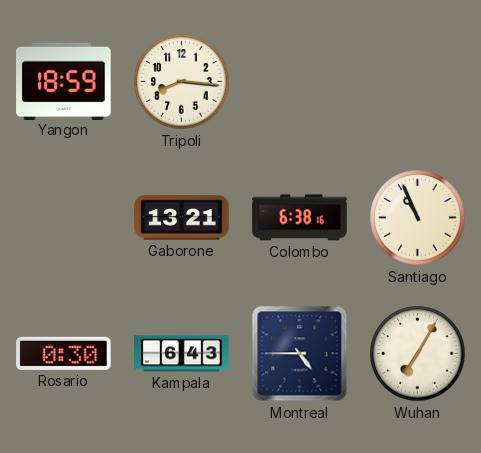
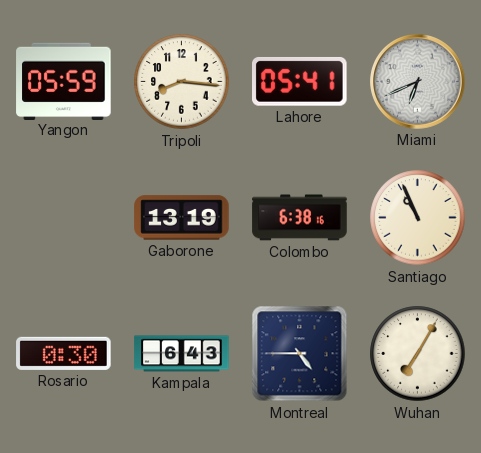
Yangon: 18:59 -> 05:59
Lahore: none -> 05:41
Miami: none -> 6:41
Gaborone: 13:21 -> 13:19
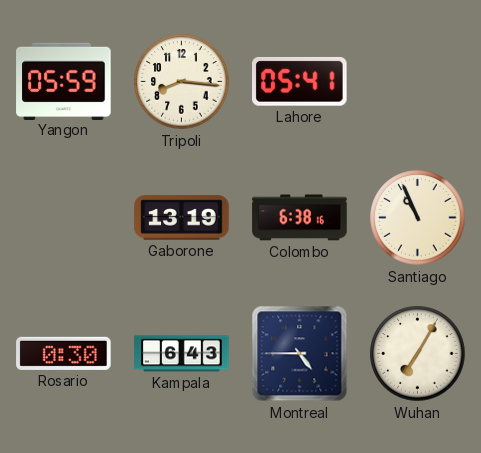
Miami: 6:41 -> none
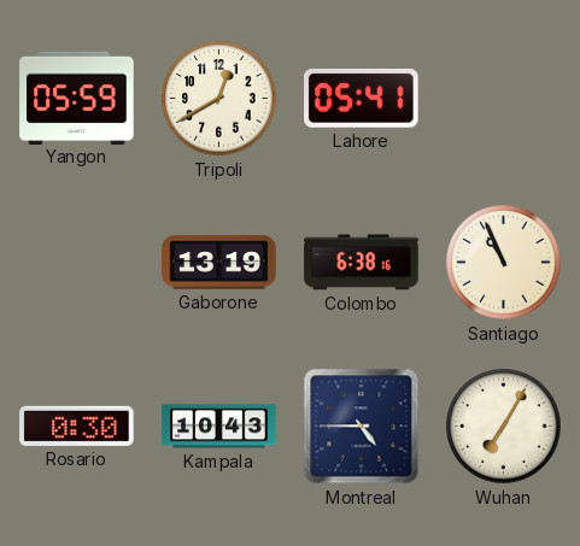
Tripoli: 8:16 -> 12:40
Kampala: 6:43 -> 10:43
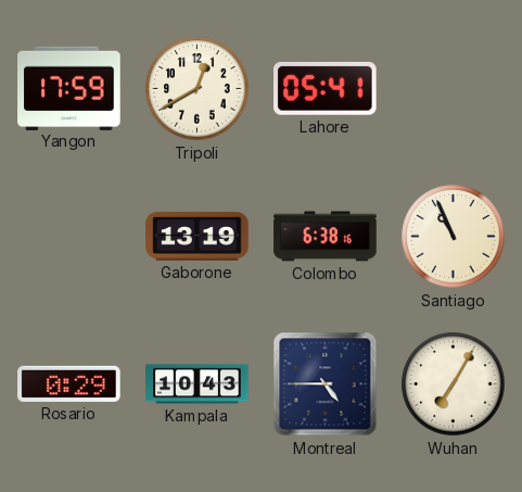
Yangon: 05:59 -> 17:59
Rosario: 0:30 -> 0:29
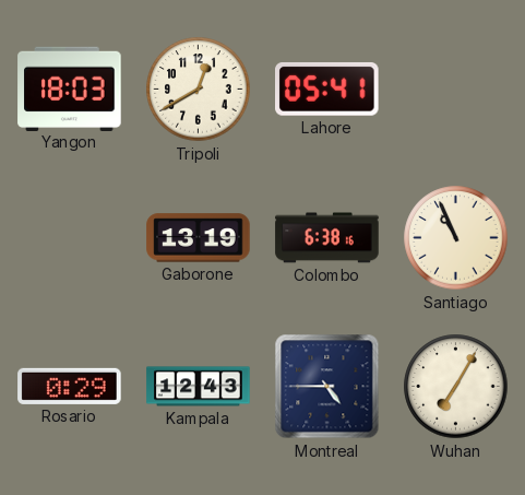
Yangon: 17:59 -> 18:03
Kampala: 10:43 -> 12:43
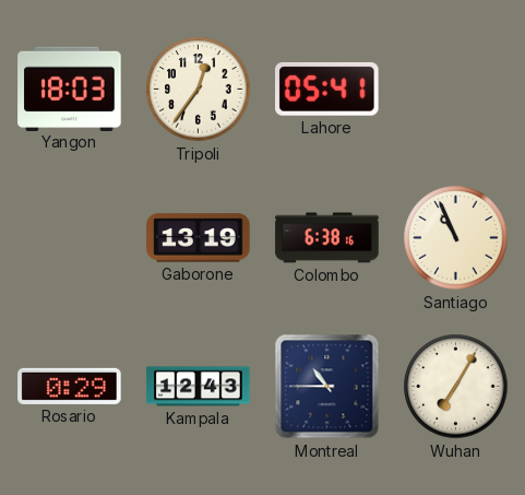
Tripoli: 12:40 -> 12:36
Montreal: 4:45 -> 10:45
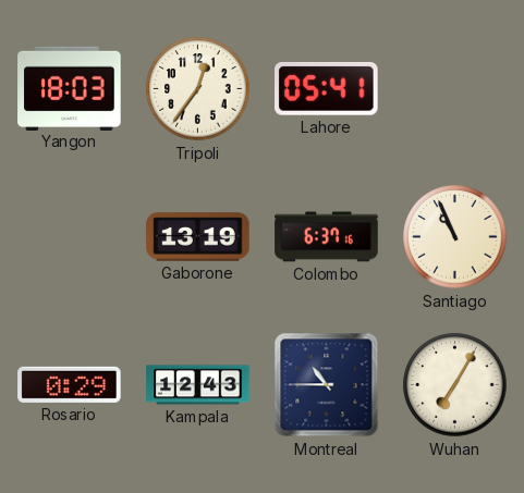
Colombo: 6:38 -> 6:37
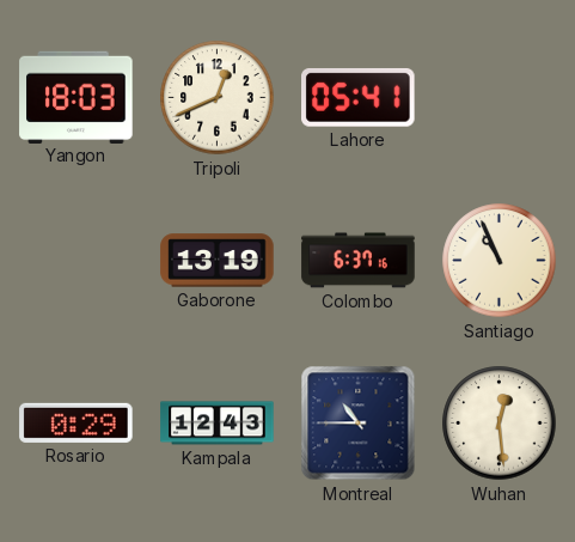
Tripoli: 12:36 -> 12:41
Wuhan: 7:05 -> 12:29
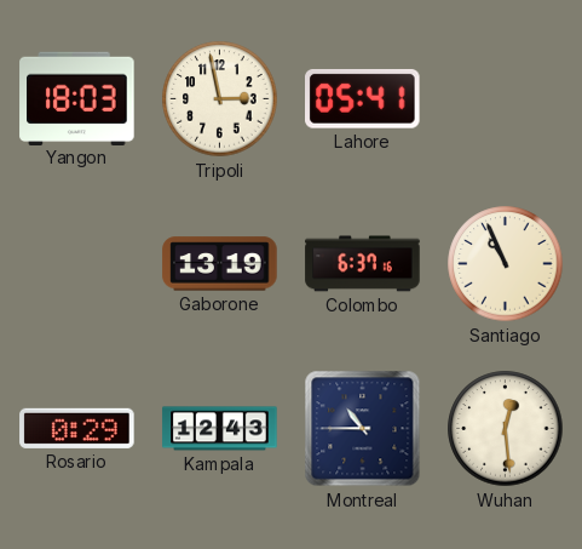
Tripoli: 12:41 -> 2:58
